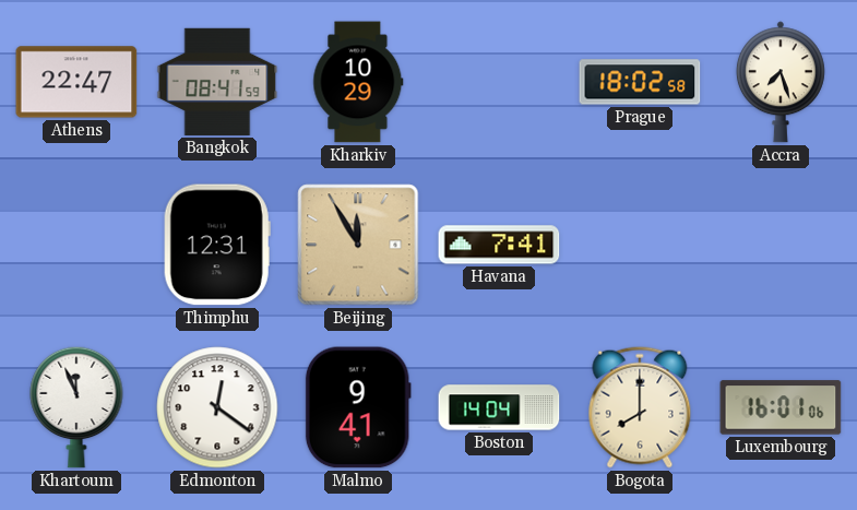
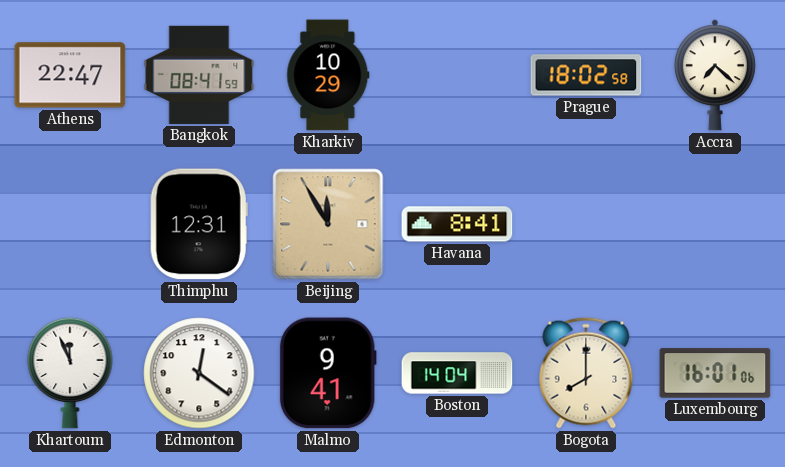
Accra: 7:27 -> 7:22
Havana: 7:41 -> 8:41
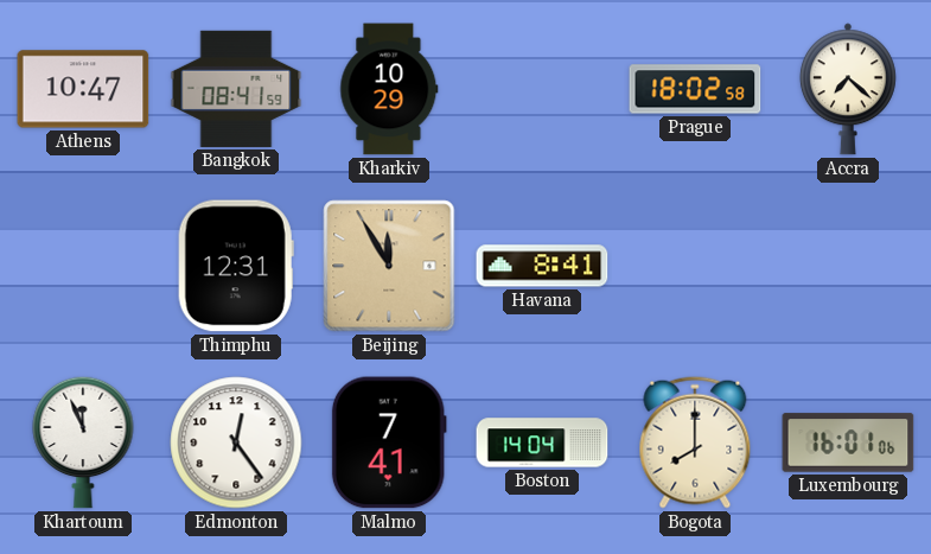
Athens: 22:47 -> 10:47
Edmonton: 12:21 -> 12:24
Malmo: 9:41 -> 7:41
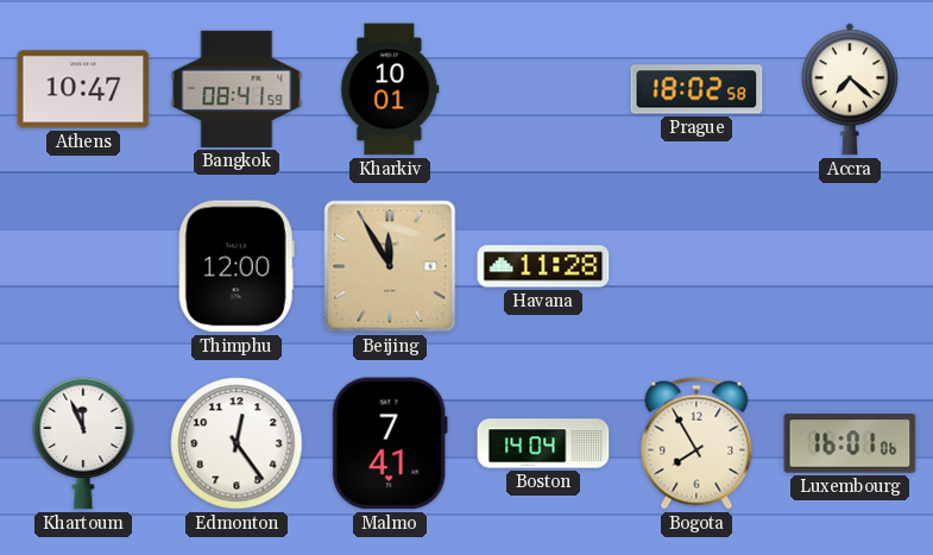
Kharkiv: 10:29 -> 10:01
Thimphu: 12:31 -> 12:00
Havana: 8:41 -> 11:28
Bogota: 8:00 -> 7:55
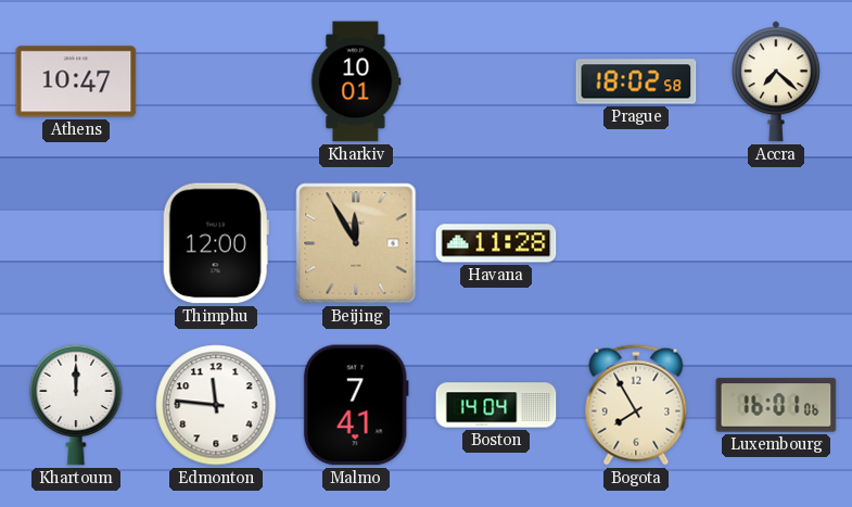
Bangkok: 08:41 -> none
Khartoum: 11:56 -> 12:00
Edmonton: 12:24 -> 11:46
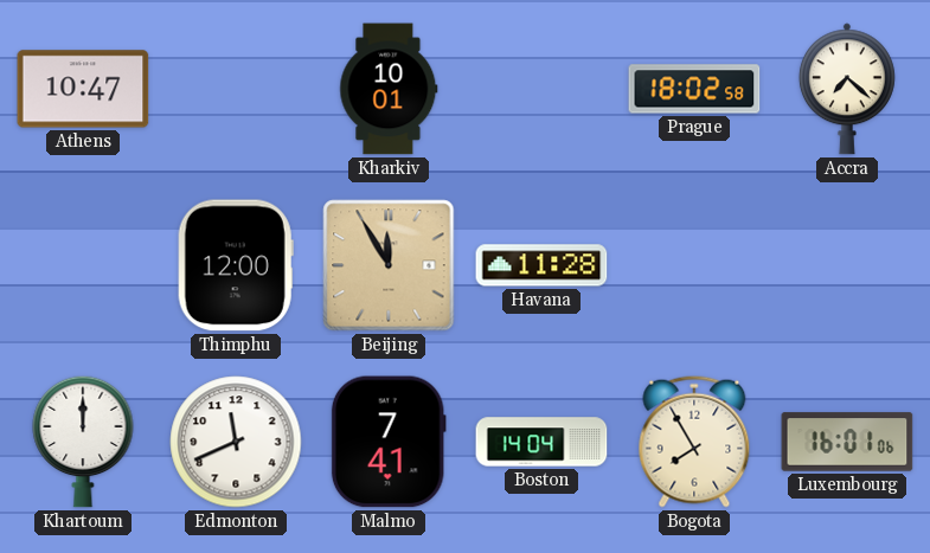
Edmonton: 11:46 -> 11:41
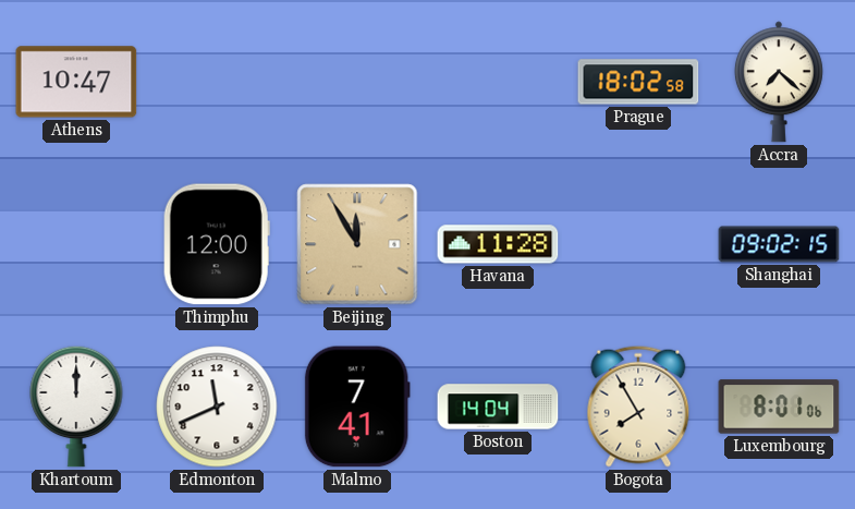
Kharkiv: 10:01 -> none
Shanghai: none -> 09:02
Luxembourg: 16:01 -> 8:01
